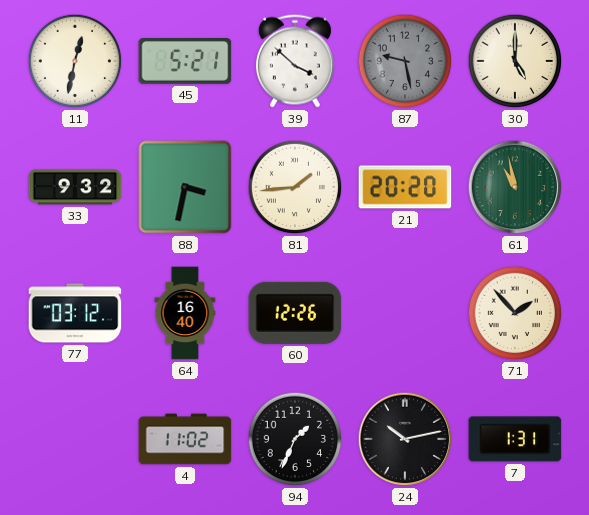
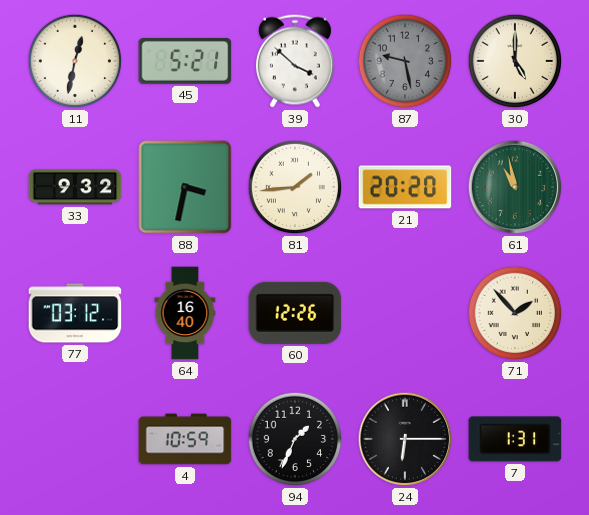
4: 11:02 -> 10:59
24: 10:13 -> 6:15
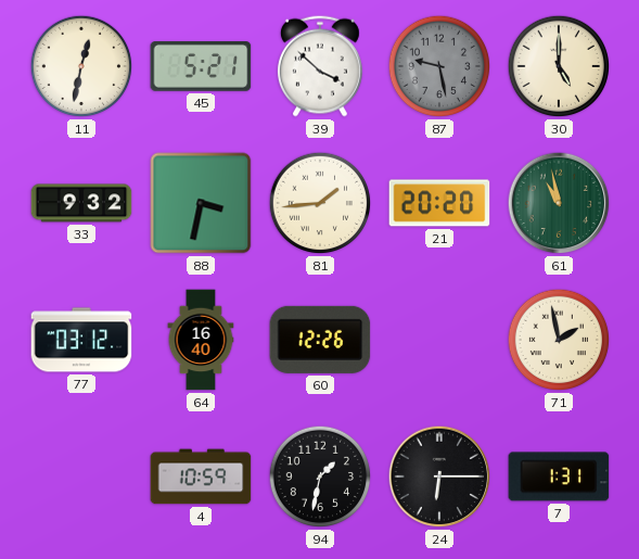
71: 1:53 -> 1:58
94: 1:34 -> 1:32
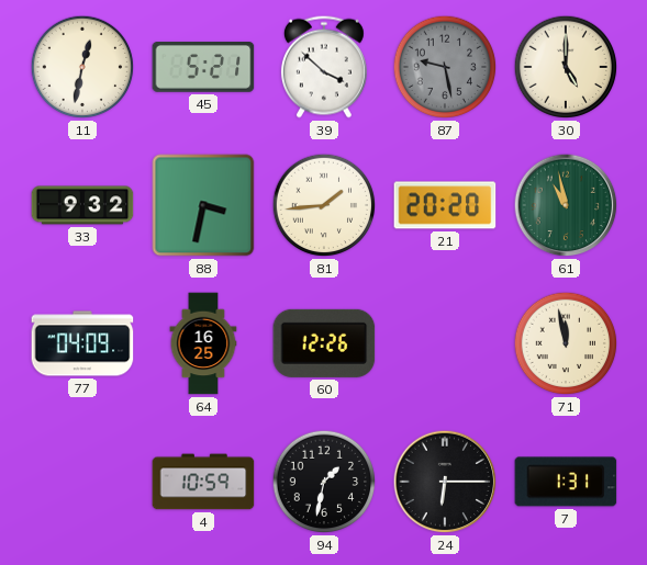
77: 03:12 -> 04:09
64: 16:40 -> 16:25
71: 1:58 -> 11:58
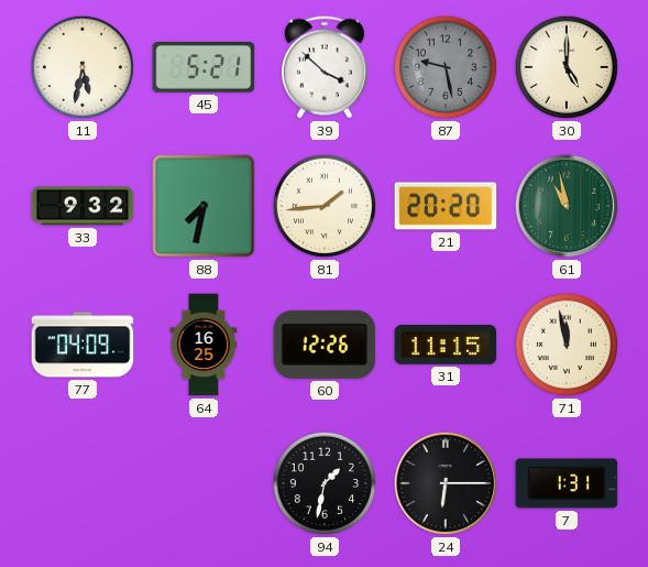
11: 12:32 -> 5:32
88: 3:32 -> 7:32
31: none -> 11:15
4: 10:59 -> none
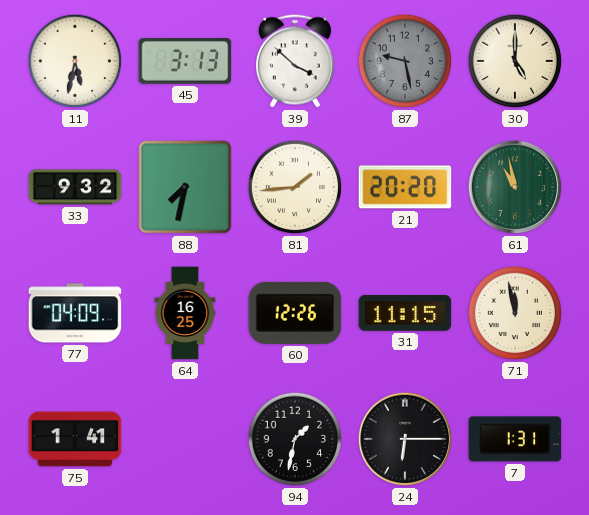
45: 5:21 -> 3:13
75: none -> 1:41
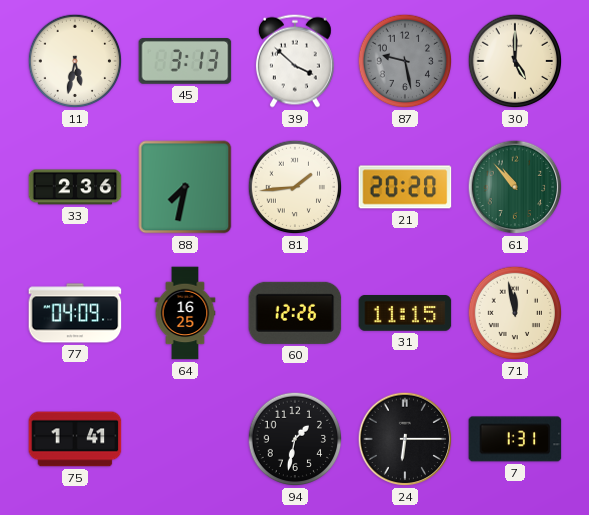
33: 9:32 -> 2:36
61: 10:58 -> 10:53
